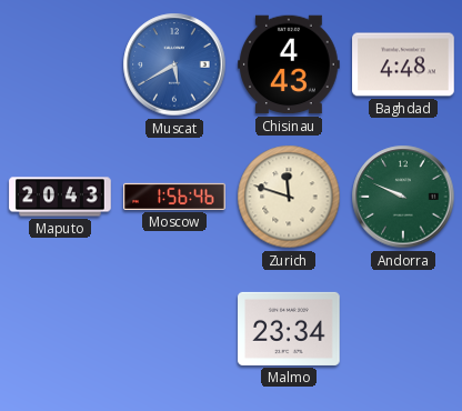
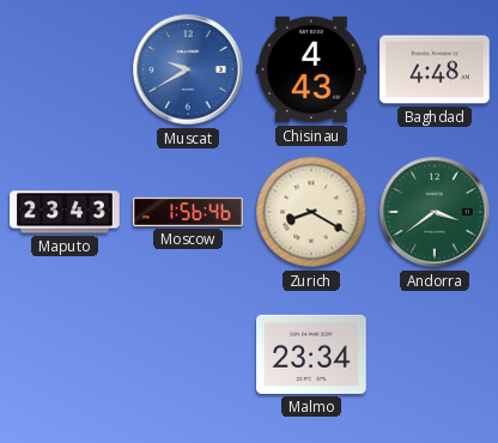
Muscat: 5:40 -> 9:40
Maputo: 20:43 -> 23:43
Zurich: 11:48 -> 8:20
Andorra: 9:49 -> 3:39
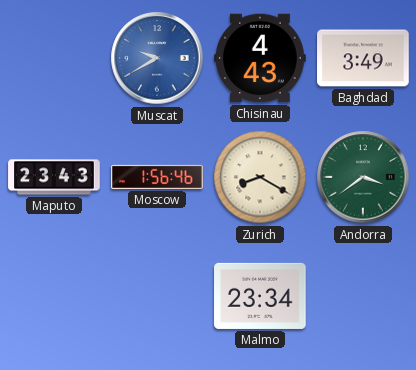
Baghdad: 4:48 -> 3:49
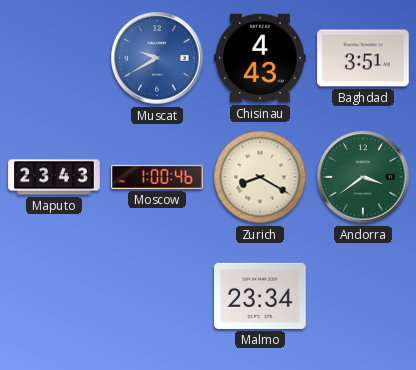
Baghdad: 3:49 -> 3:51
Moscow: 1:56 -> 1:00
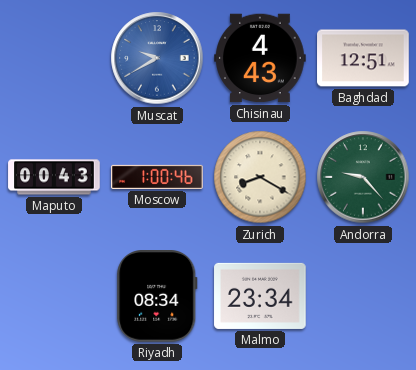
Baghdad: 3:51 -> 12:51
Maputo: 23:43 -> 00:43
Andorra: 3:39 -> 9:23
Riyadh: none -> 08:34
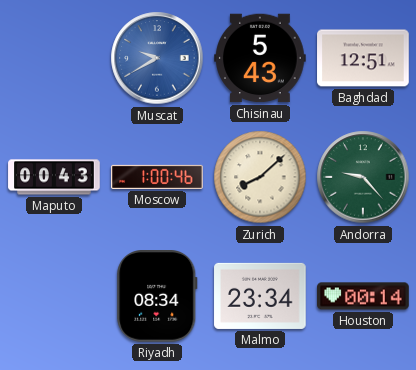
Chisinau: 4:43 -> 5:43
Zurich: 8:20 -> 8:08
Houston: none -> 00:14
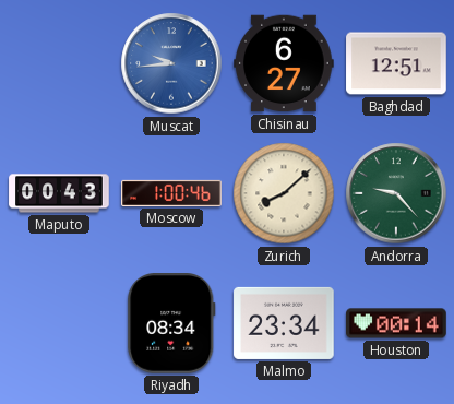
Muscat: 9:40 -> 9:44
Chisinau: 5:43 -> 6:27
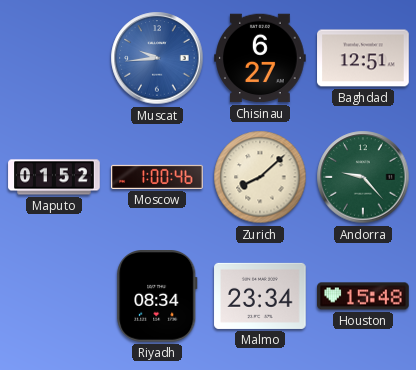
Maputo: 00:43 -> 01:52
Houston: 00:14 -> 15:48
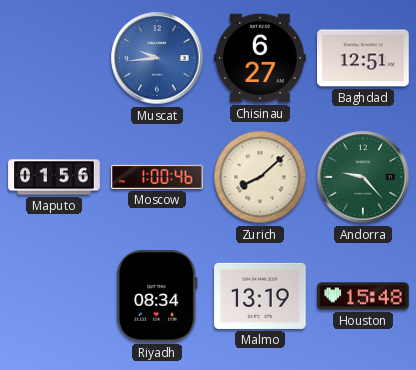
Maputo: 01:52 -> 01:56
Malmo: 23:34 -> 13:19
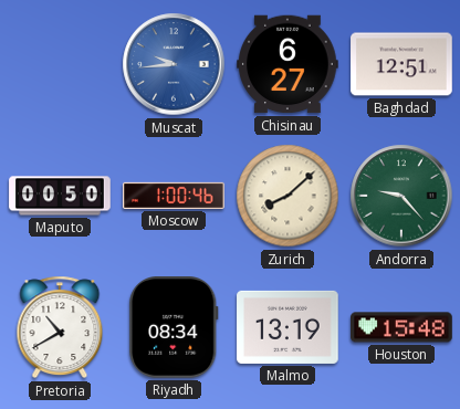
Maputo: 01:56 -> 00:50
Pretoria: none -> 10:40
